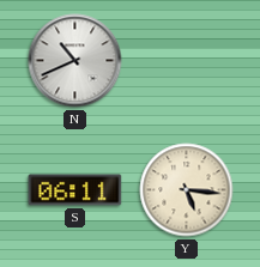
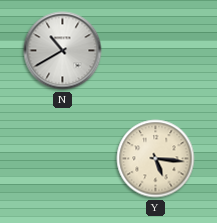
N: 10:41 -> 10:40
S: 06:11 -> none
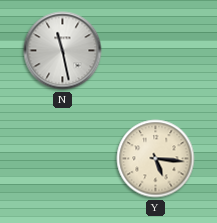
N: 10:40 -> 11:28
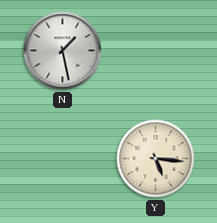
N: 11:28 -> 1:28
